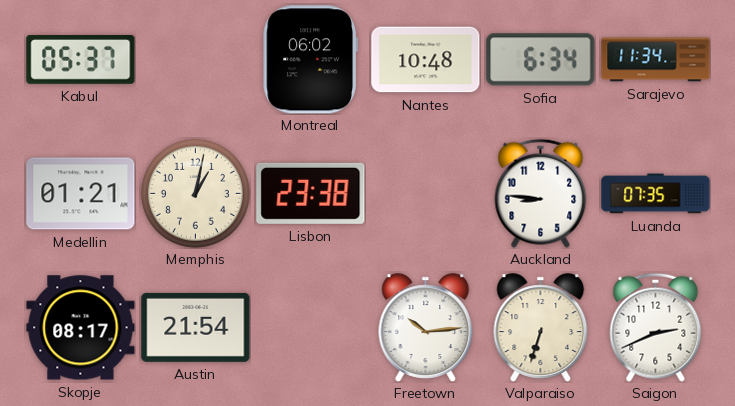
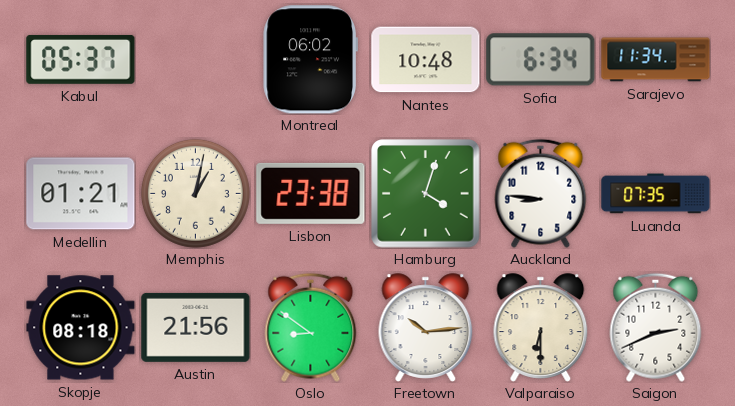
Hamburg: none -> 4:03
Skopje: 08:17 -> 08:18
Austin: 21:54 -> 21:56
Oslo: none -> 8:51
Valparaiso: 6:33 -> 6:30
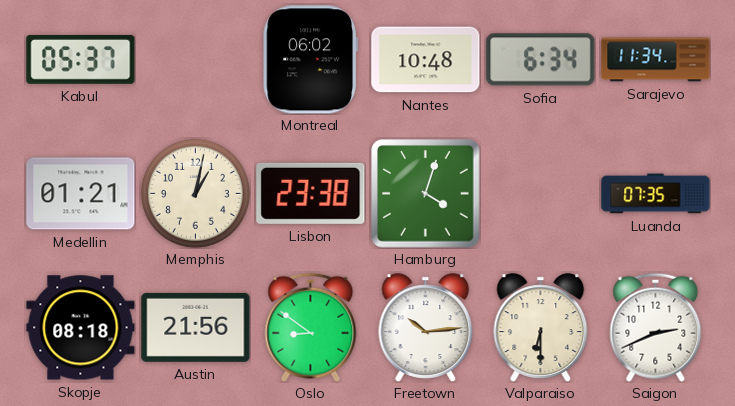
Auckland: 8:46 -> none
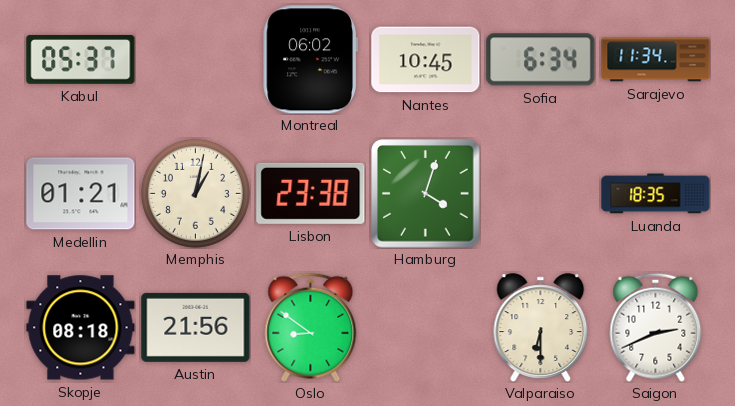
Nantes: 10:48 -> 10:45
Luanda: 07:35 -> 18:35
Freetown: 10:14 -> none
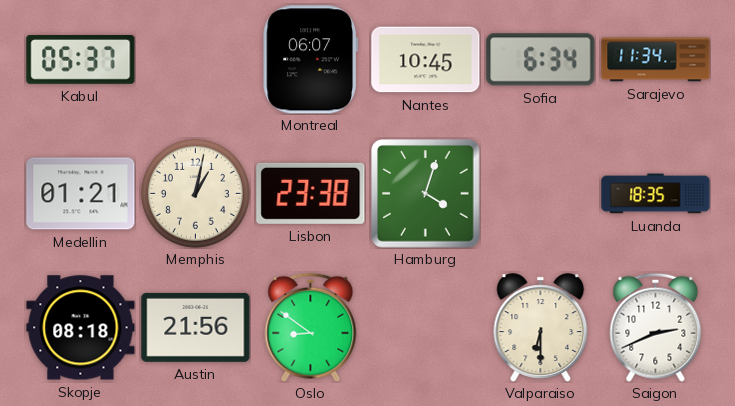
Montreal: 06:02 -> 06:07
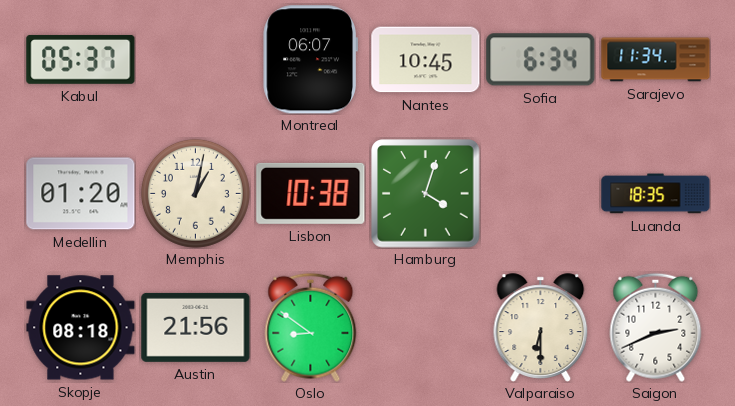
Medellin: 01:21 -> 01:20
Lisbon: 23:38 -> 10:38
